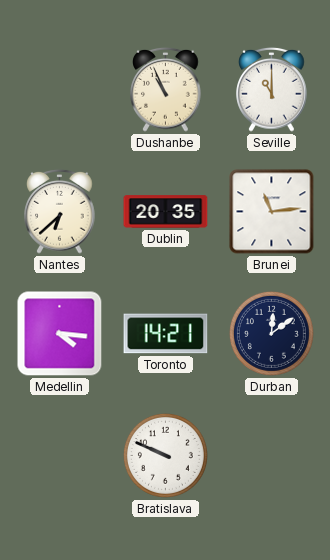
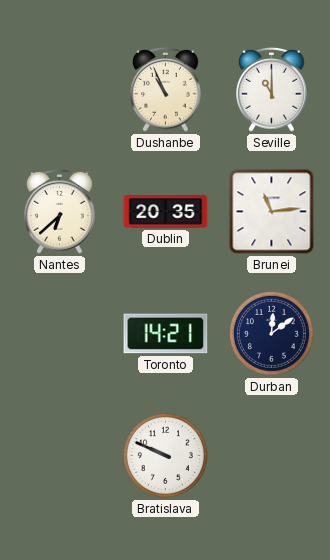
Medellin: 4:16 -> none
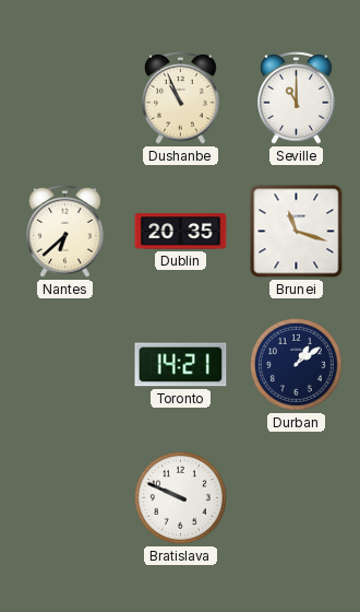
Brunei: 11:14 -> 11:18
Durban: 12:09 -> 1:09
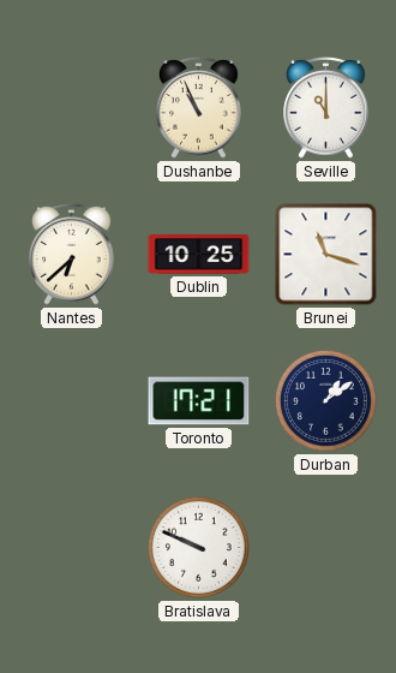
Dublin: 20:35 -> 10:25
Toronto: 14:21 -> 17:21
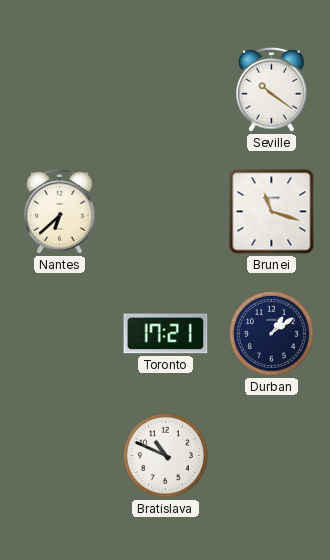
Dushanbe: 10:56 -> none
Seville: 11:00 -> 10:21
Dublin: 10:25 -> none
Bratislava: 9:49 -> 10:49
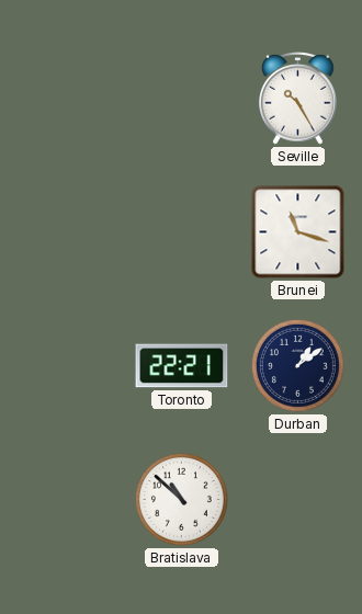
Seville: 10:21 -> 10:25
Nantes: 6:38 -> none
Toronto: 17:21 -> 22:21
Bratislava: 10:49 -> 10:52
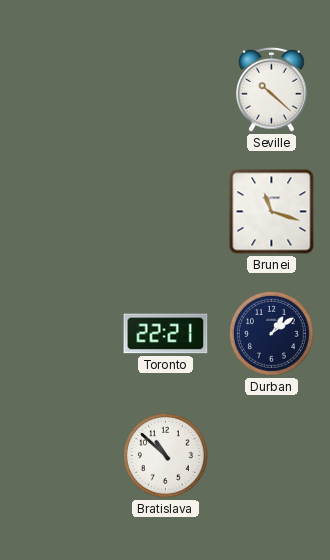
Seville: 10:25 -> 10:22
